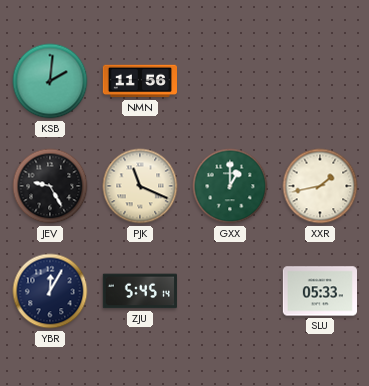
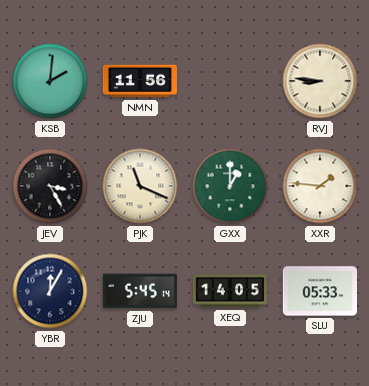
RVJ: none -> 8:46
JEV: 9:25 -> 3:25
XXR: 1:43 -> 1:46
XEQ: none -> 14:05
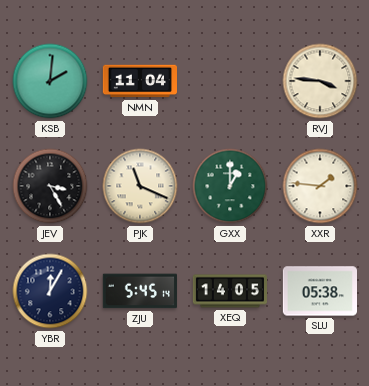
NMN: 11:56 -> 11:04
RVJ: 8:46 -> 3:46
SLU: 05:33 -> 05:38
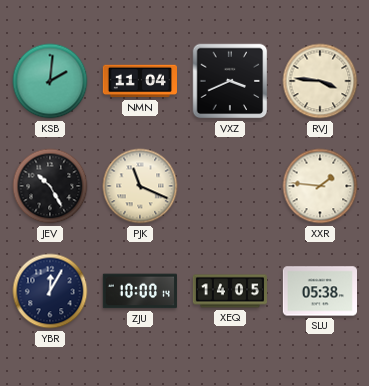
VXZ: none -> 3:41
JEV: 3:25 -> 10:25
GXX: 1:00 -> none
ZJU: 5:45 -> 10:00
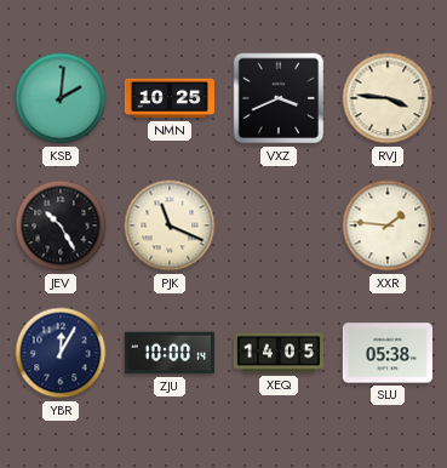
NMN: 11:04 -> 10:25
